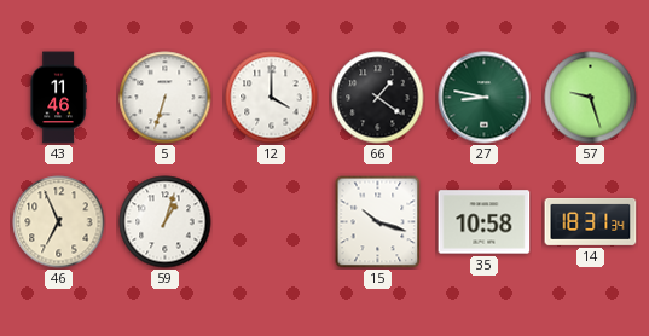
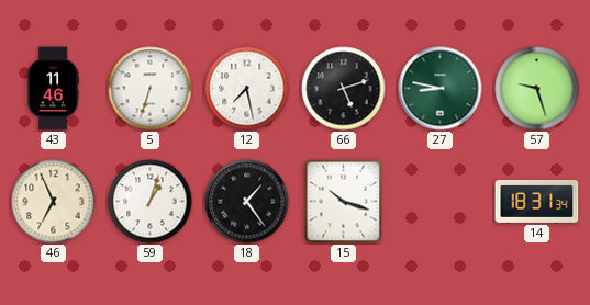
12: 4:00 -> 7:28
66: 1:21 -> 5:12
18: none -> 1:24
35: 10:58 -> none
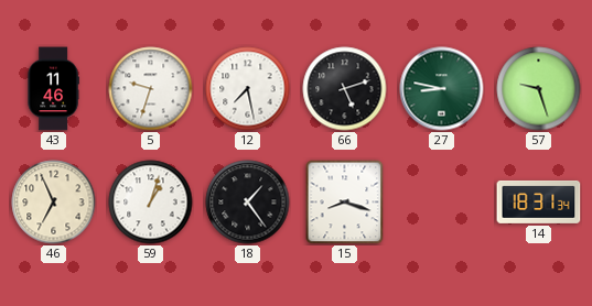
5: 6:33 -> 9:33
15: 10:18 -> 8:18
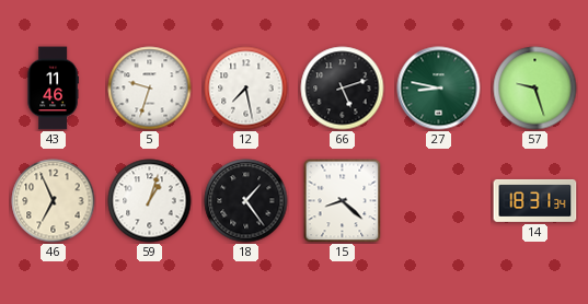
15: 8:18 -> 8:22
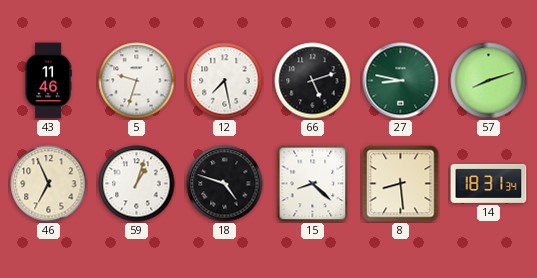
57: 9:27 -> 8:12
18: 1:24 -> 4:48
8: none -> 8:29
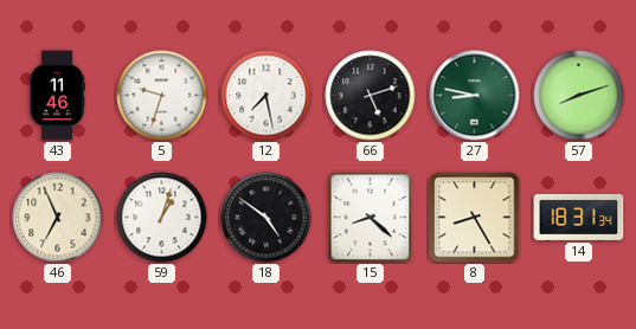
18: 4:48 -> 4:51
8: 8:29 -> 8:25
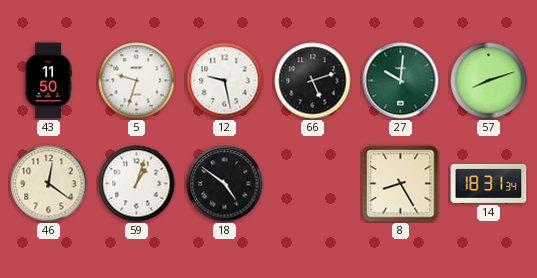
43: 11:46 -> 11:50
12: 7:28 -> 9:28
27: 8:47 -> 10:01
46: 6:56 -> 12:21
15: 8:22 -> none
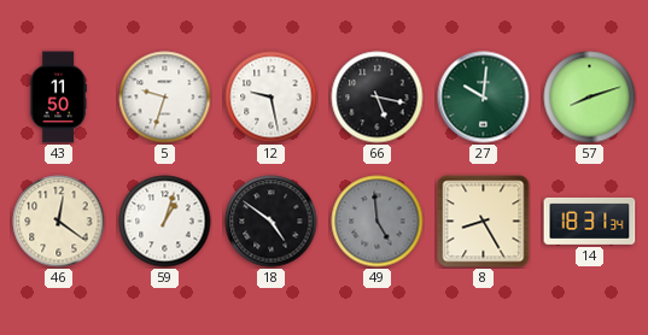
66: 5:12 -> 5:17
49: none -> 4:59
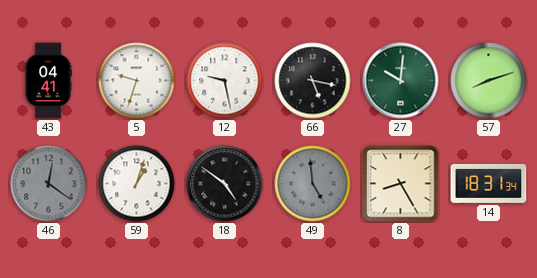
43: 11:50 -> 04:41
46 dial: cream -> grey
